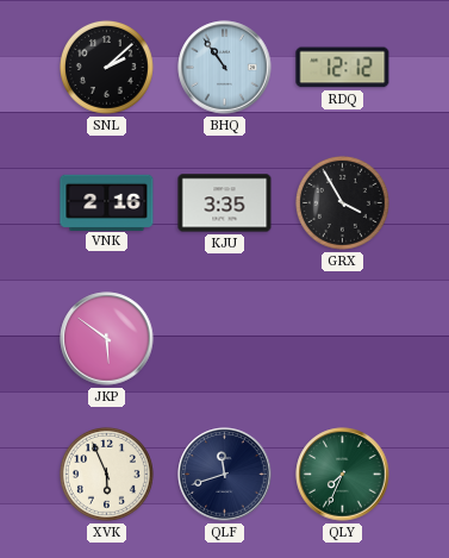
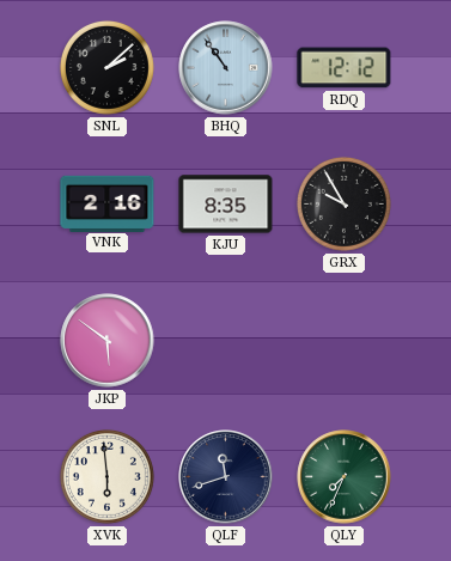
KJU: 3:35 -> 8:35
GRX: 3:55 -> 9:55
XVK: 5:56 -> 5:59
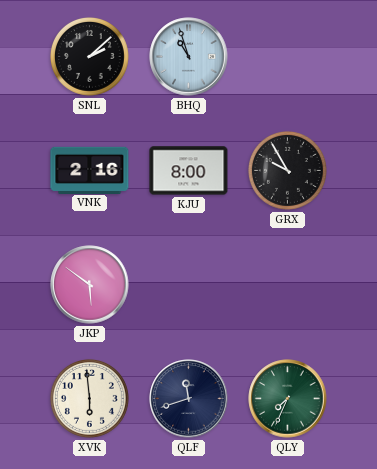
BHQ: 10:54 -> 10:57
RDQ: 12:12 -> none
KJU: 8:35 -> 8:00
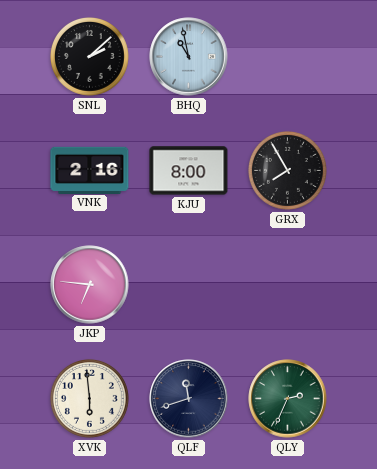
BHQ: 10:57 -> 10:58
GRX: 9:55 -> 7:55
JKP: 5:51 -> 6:46
QLY: 7:34 -> 2:34
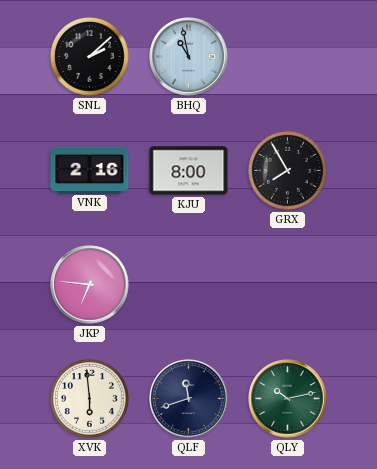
QLY: 2:34 -> 10:13
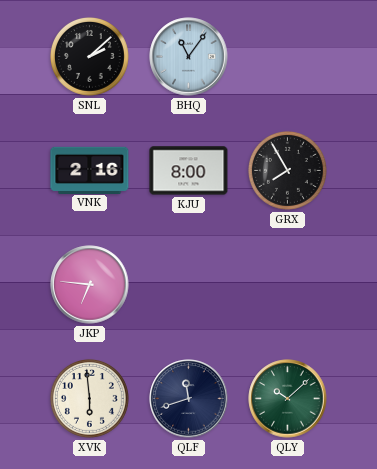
BHQ: 10:58 -> 11:06
QLY: 10:13 -> 10:08
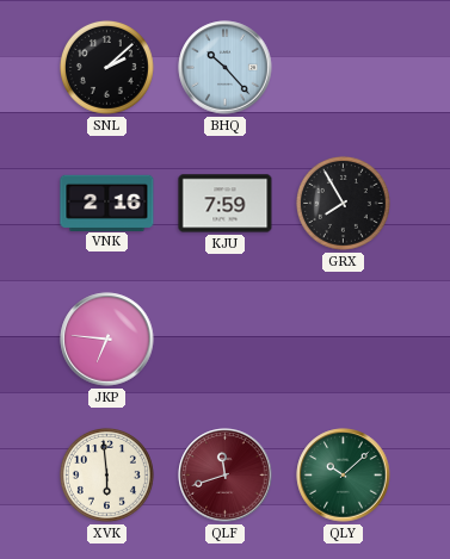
BHQ: 11:06 -> 10:23
KJU: 8:00 -> 7:59
QLF dial: navy -> burgundy
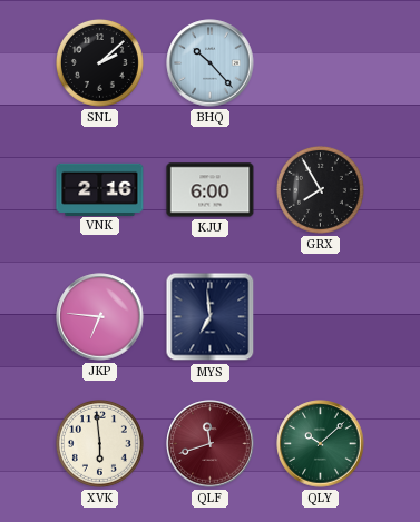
KJU: 7:59 -> 6:00
MYS: none -> 6:59
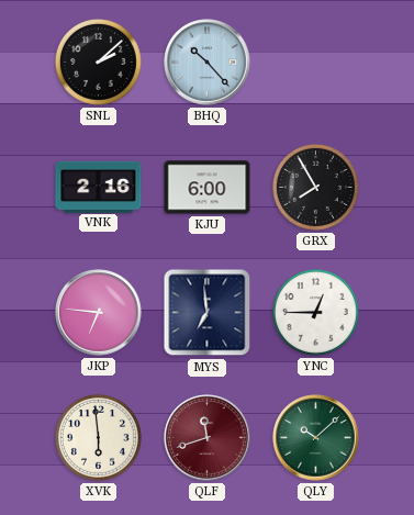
YNC: none -> 12:45
